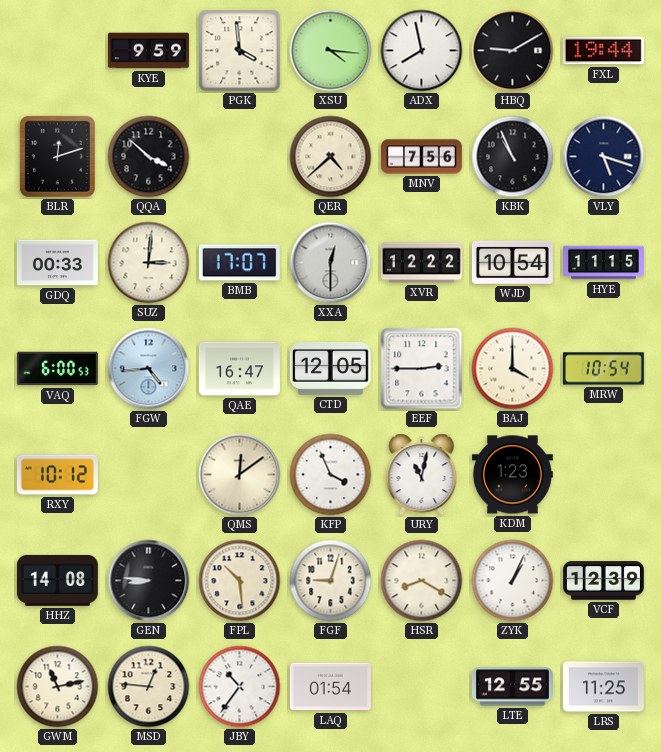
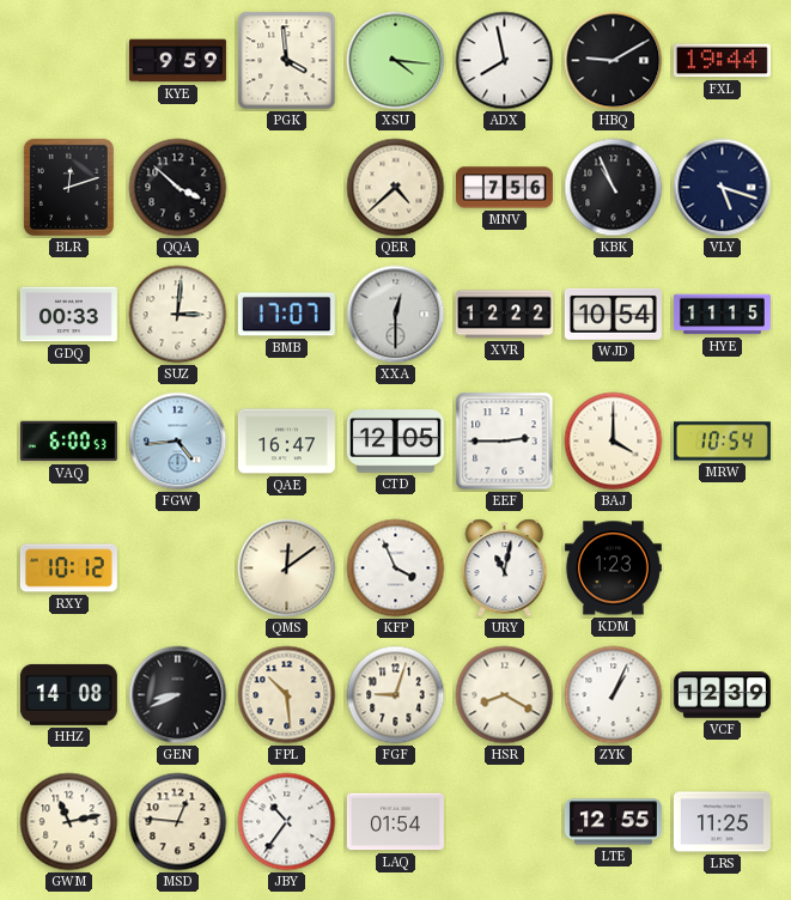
GEN: 8:46 -> 8:41
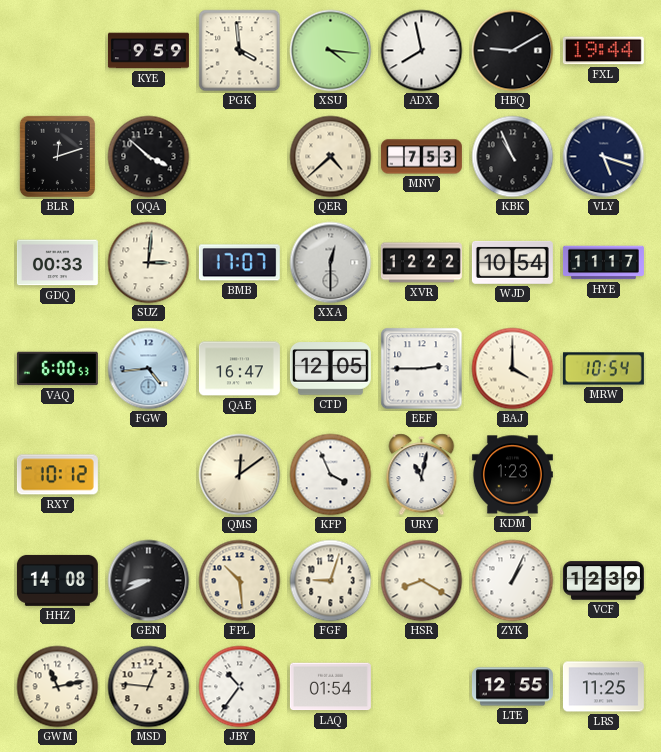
MNV: 7:56 -> 7:53
HYE: 11:15 -> 11:17
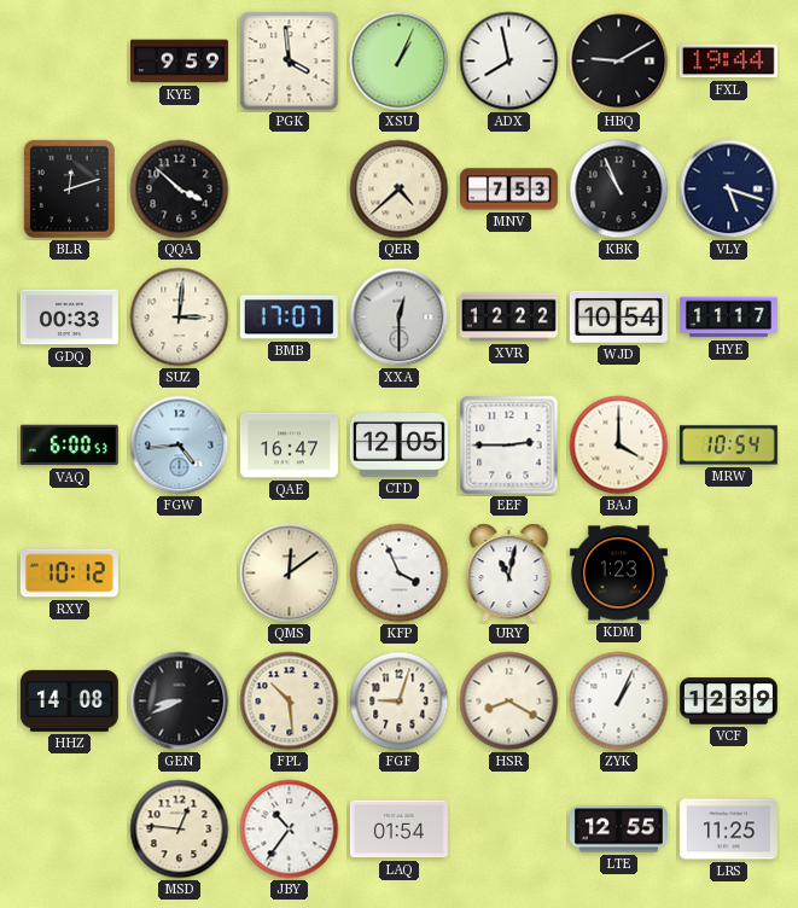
XSU: 4:16 -> 1:04
GWM: 11:13 -> none
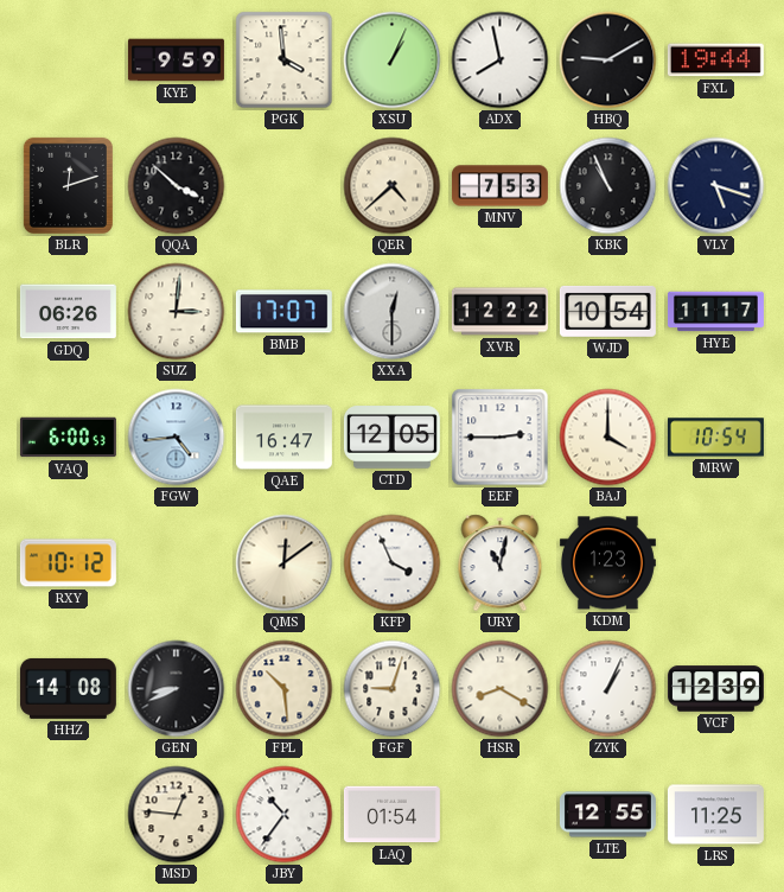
GDQ: 00:33 -> 06:26
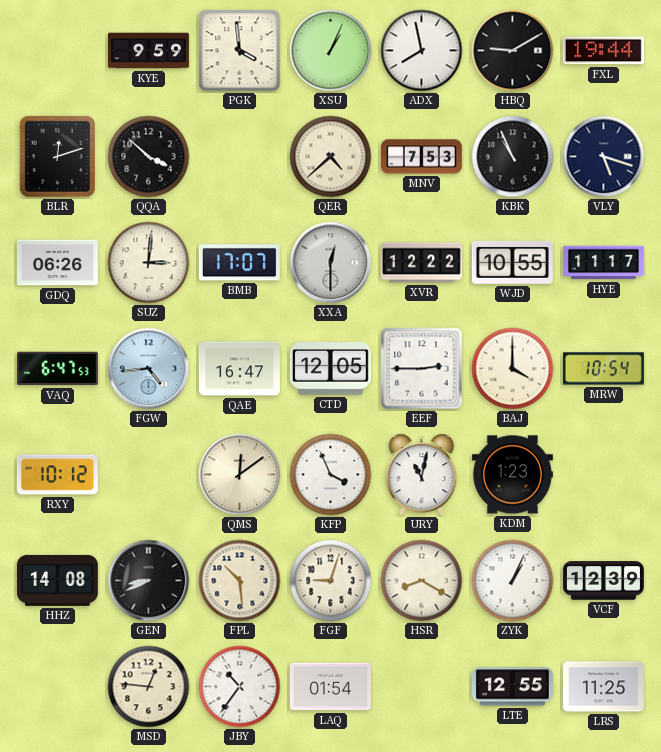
WJD: 10:54 -> 10:55
VAQ: 6:00 -> 6:47
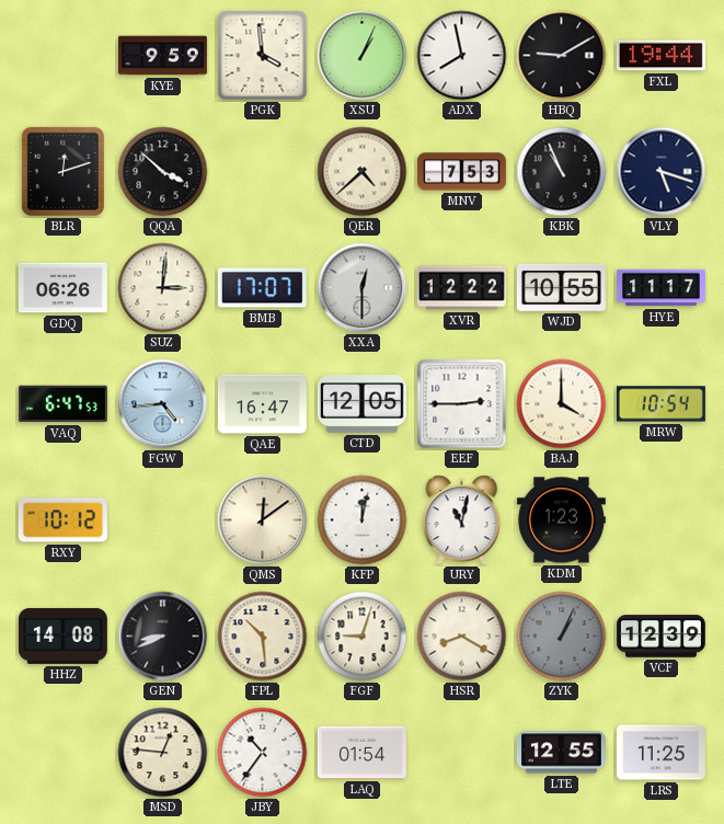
KFP: 3:56 -> 12:02
ZYK dial: white -> grey
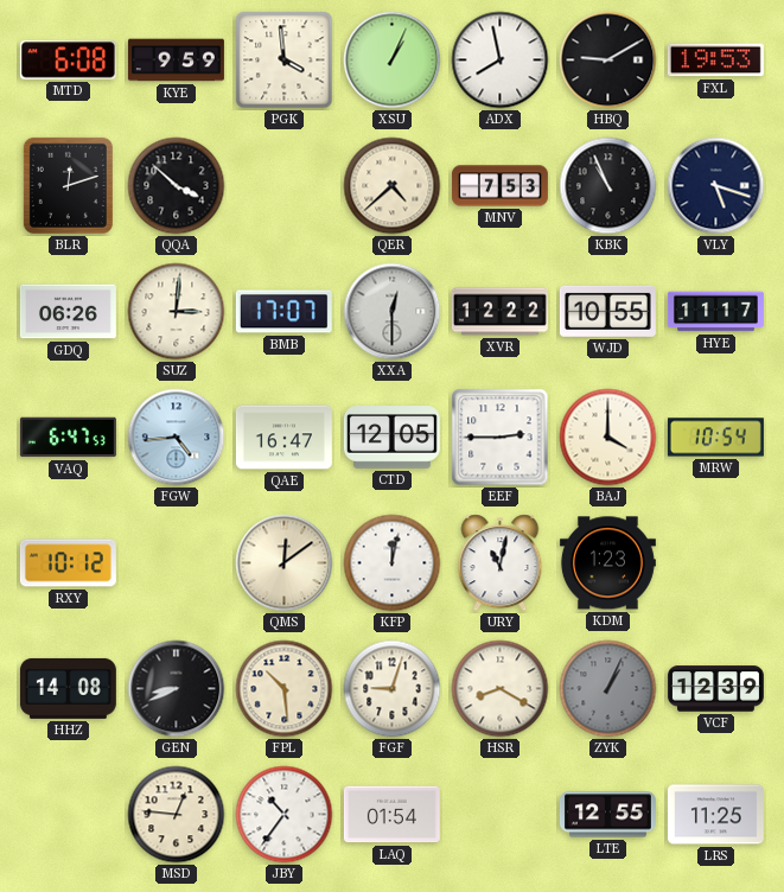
MTD: none -> 6:08
FXL: 19:44 -> 19:53
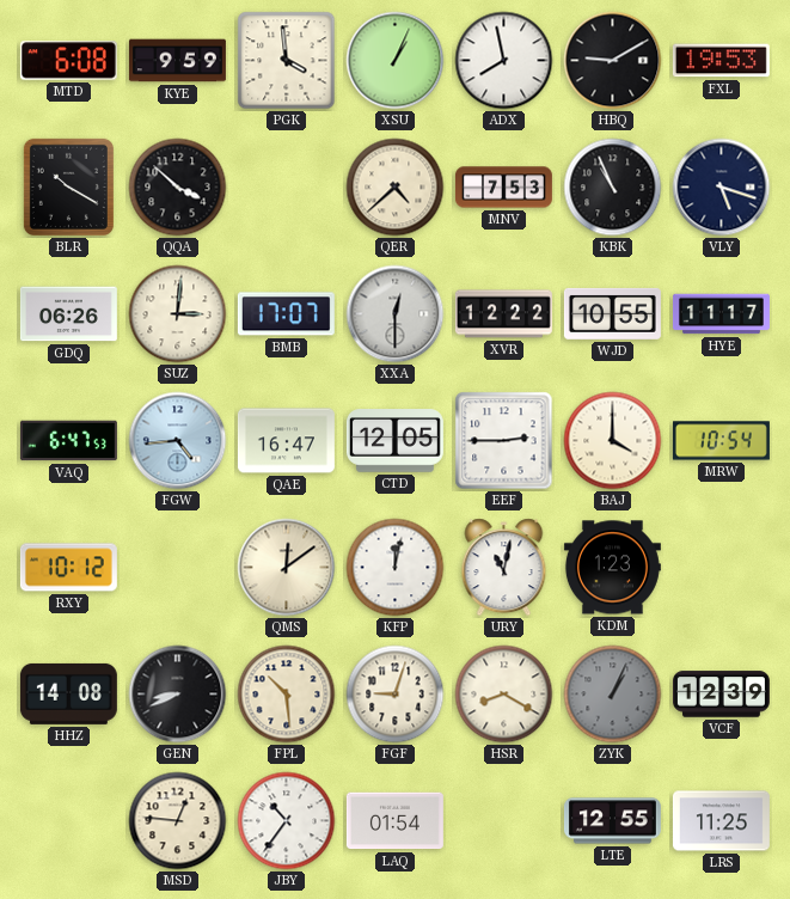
BLR: 12:12 -> 10:20
